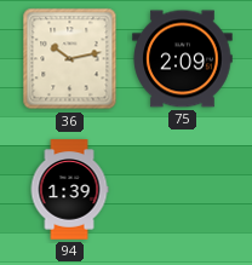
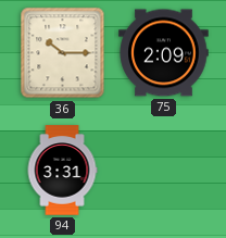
36: 10:13 -> 10:15
94: 1:39 -> 3:31
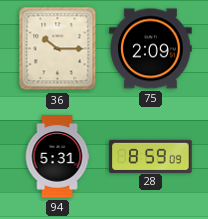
94: 3:31 -> 5:31
28: none -> 8:59
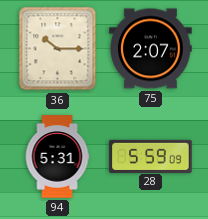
75: 2:09 -> 2:07
28: 8:59 -> 5:59
